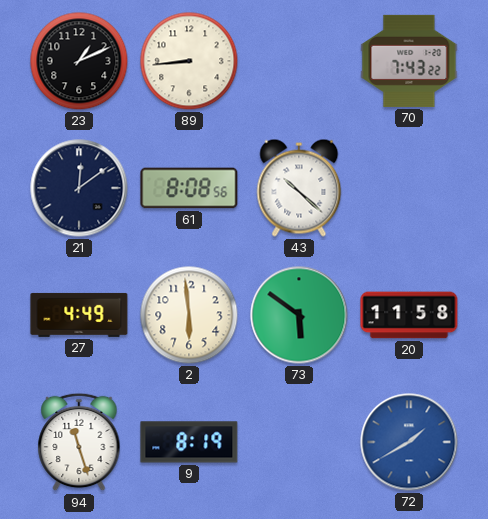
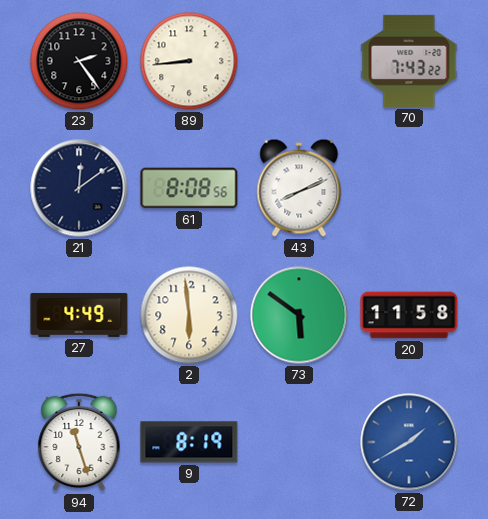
23: 1:11 -> 2:24
43: 10:22 -> 8:11
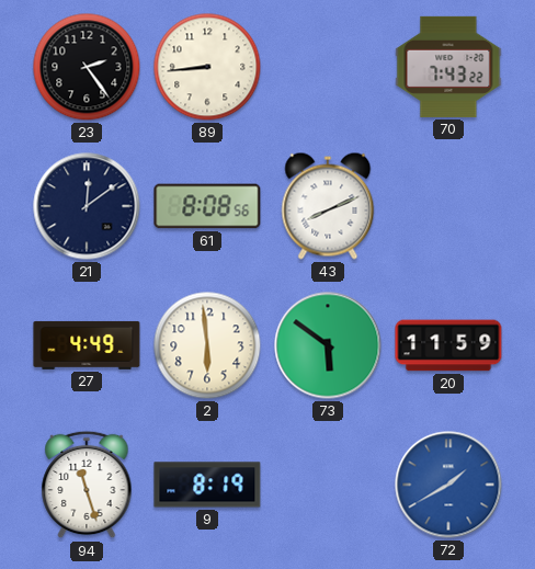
20: 11:58 -> 11:59
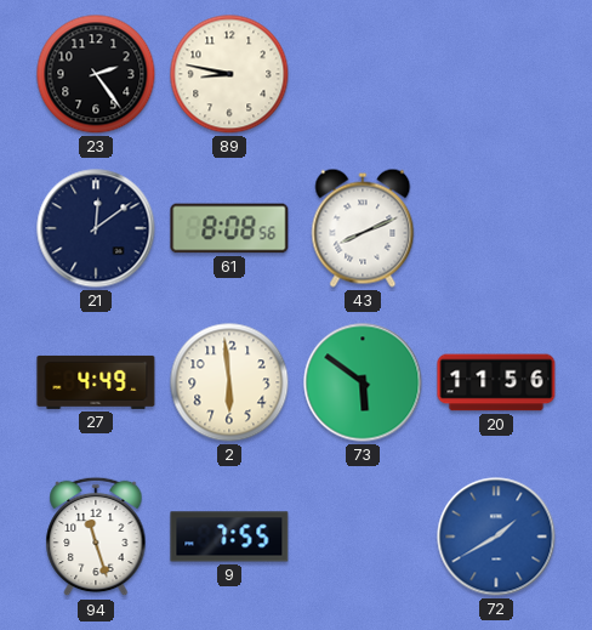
89: 8:44 -> 8:47
70: 7:43 -> none
20: 11:59 -> 11:56
9: 8:19 -> 7:55
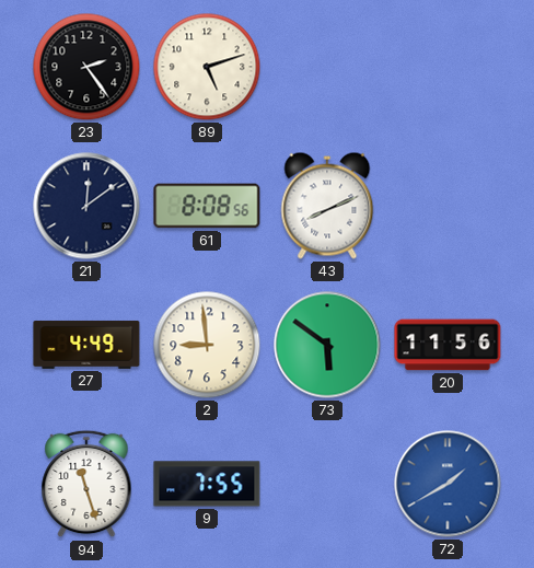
89: 8:47 -> 5:12
2: 5:59 -> 8:59
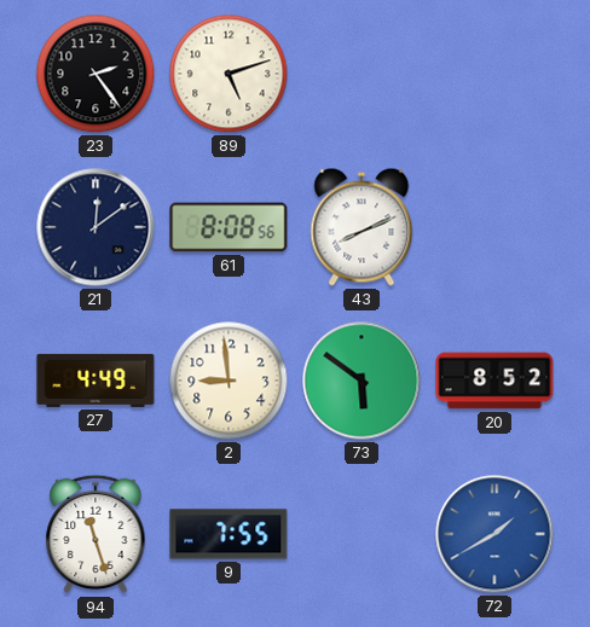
20: 11:56 -> 8:52
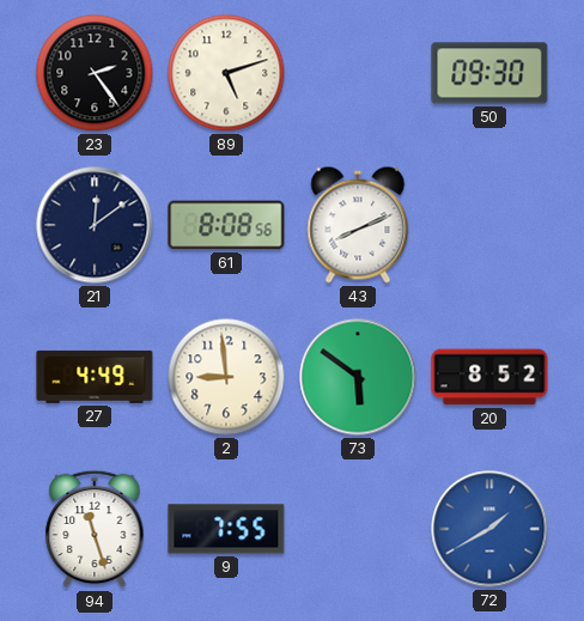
50: none -> 09:30
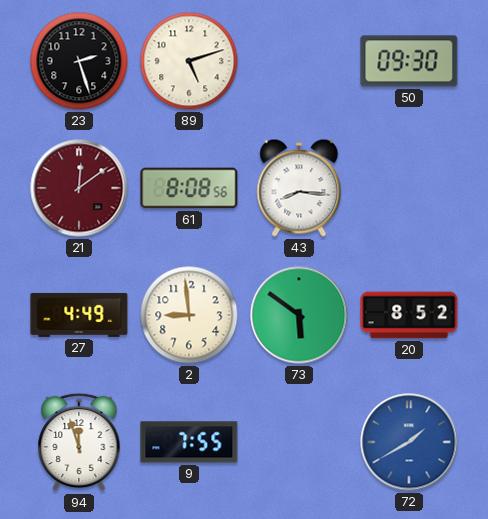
23: 2:24 -> 2:27
21 dial: navy -> burgundy
43: 8:11 -> 8:16
94: 11:27 -> 11:57
